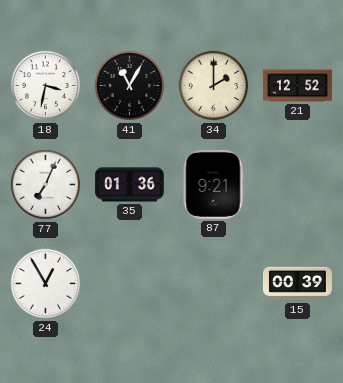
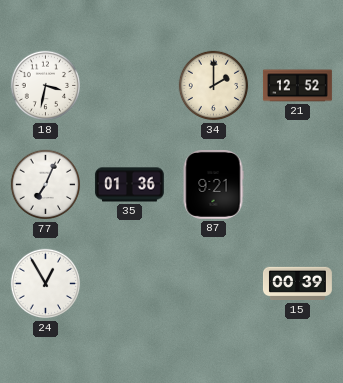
41: 11:05 -> none
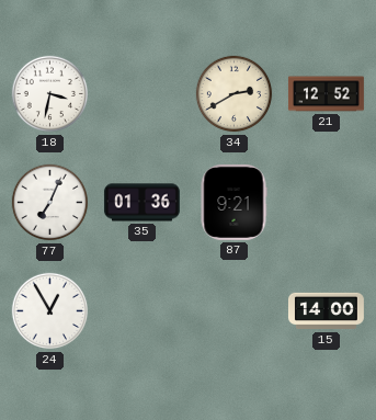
34: 2:00 -> 2:40
15: 00:39 -> 14:00
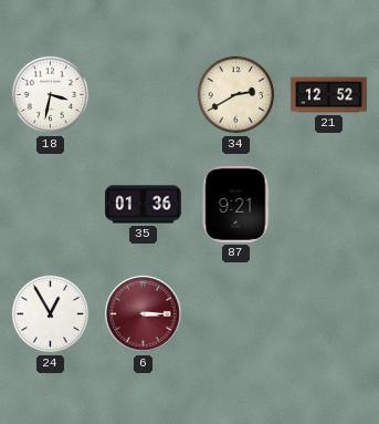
77: 7:04 -> none
6: none -> 3:15
15: 14:00 -> none
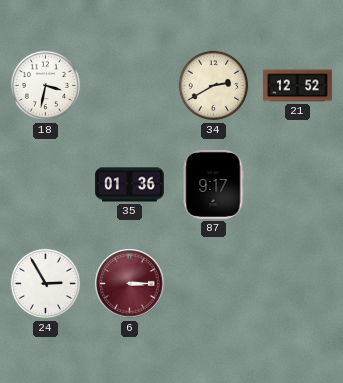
87: 9:21 -> 9:17
24: 12:55 -> 2:55
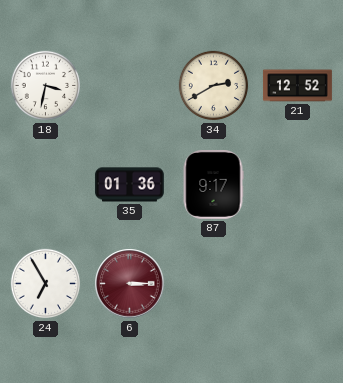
24: 2:55 -> 6:55
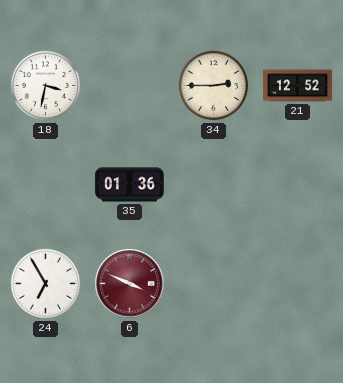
34: 2:40 -> 2:45
87: 9:17 -> none
6: 3:15 -> 3:49
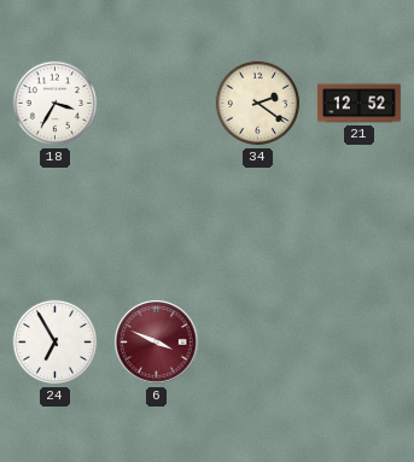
18: 3:32 -> 3:35
34: 2:45 -> 2:21
35: 01:36 -> none
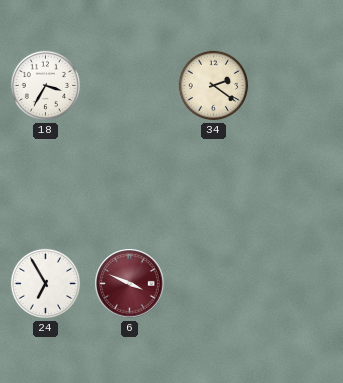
21: 12:52 -> none
